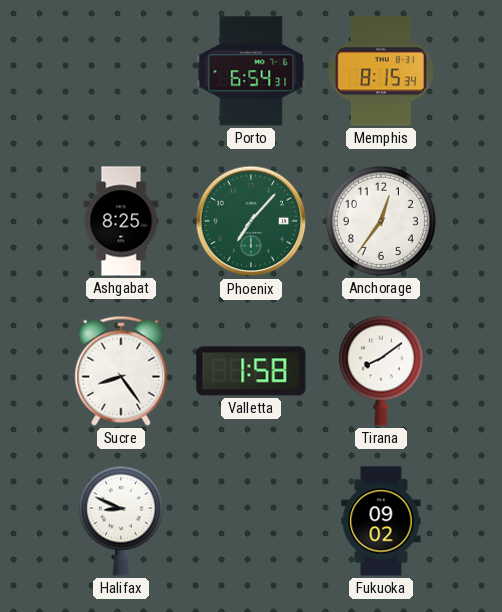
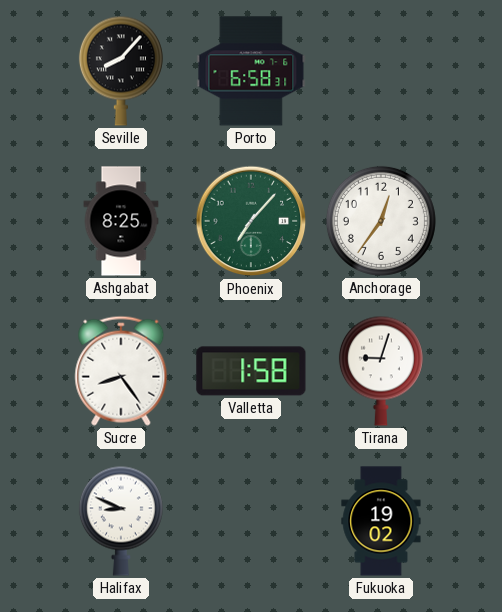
Seville: none -> 8:07
Porto: 6:54 -> 6:58
Memphis: 8:15 -> none
Tirana: 8:09 -> 9:03
Fukuoka: 09:02 -> 19:02
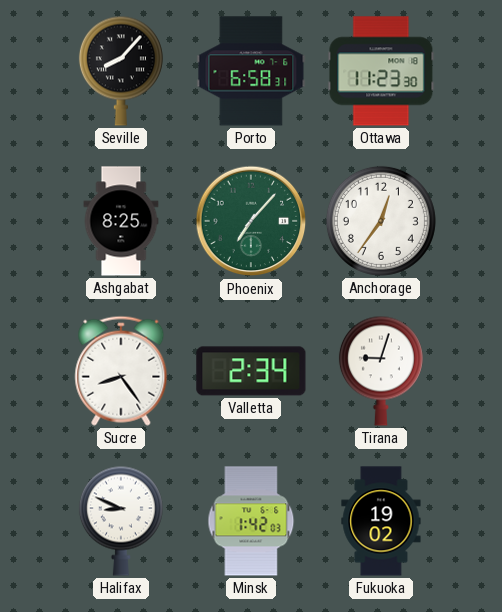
Ottawa: none -> 11:23
Valletta: 1:58 -> 2:34
Minsk: none -> 1:42
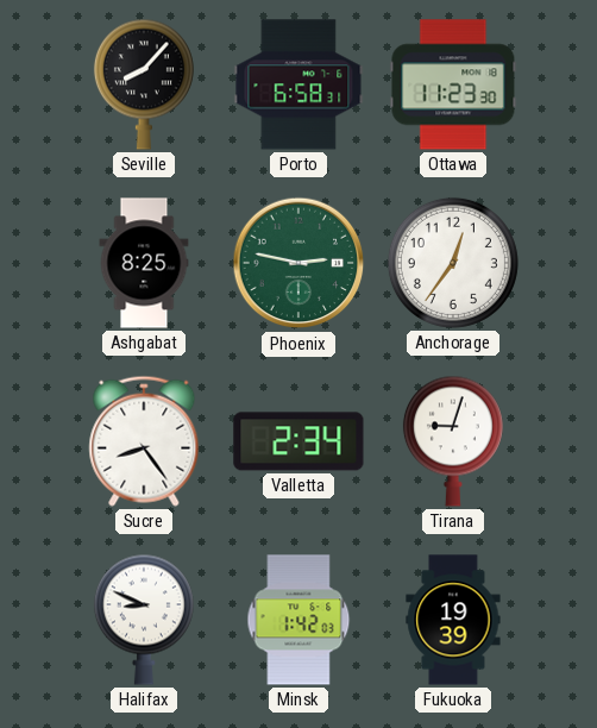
Phoenix: 7:07 -> 2:47
Fukuoka: 19:02 -> 19:39
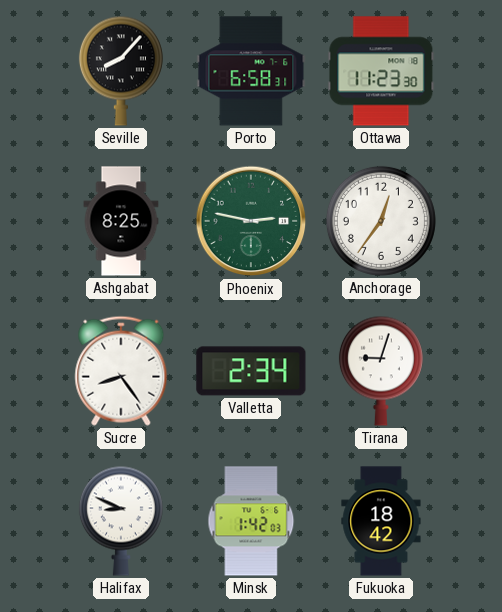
Fukuoka: 19:39 -> 18:42
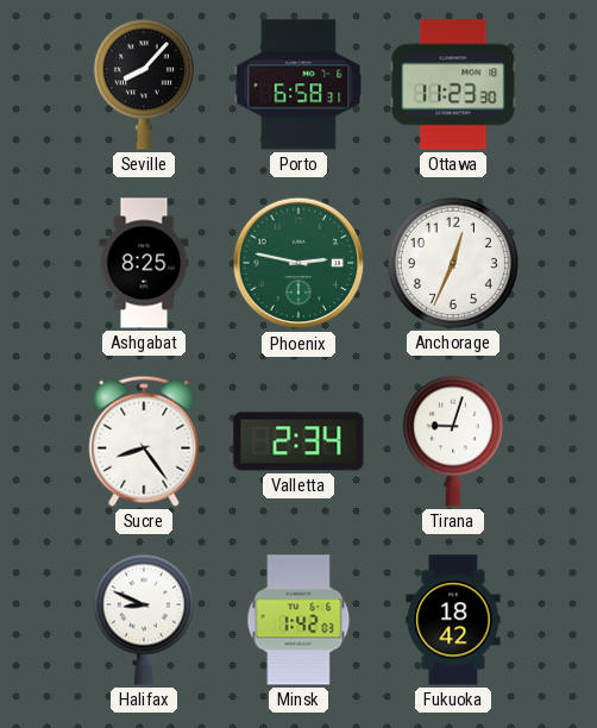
Anchorage: 12:36 -> 12:34
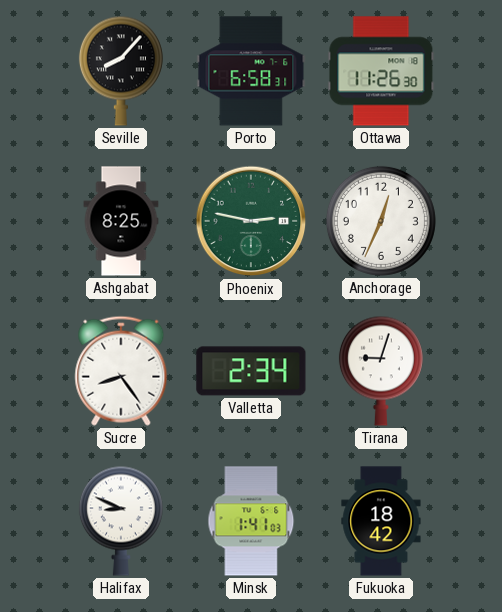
Ottawa: 11:23 -> 11:26
Minsk: 1:42 -> 1:41
